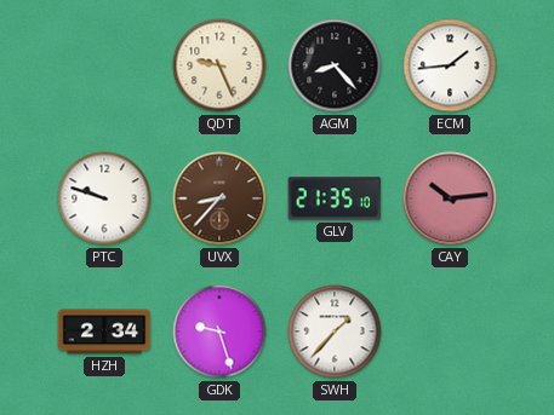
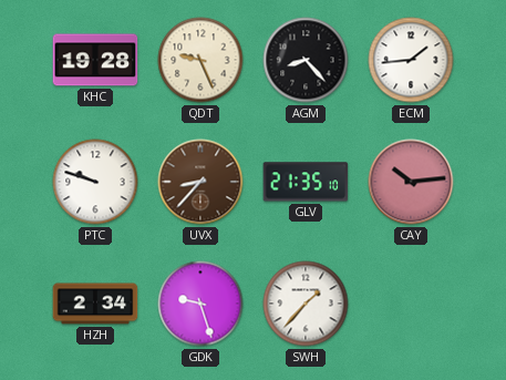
KHC: none -> 19:28
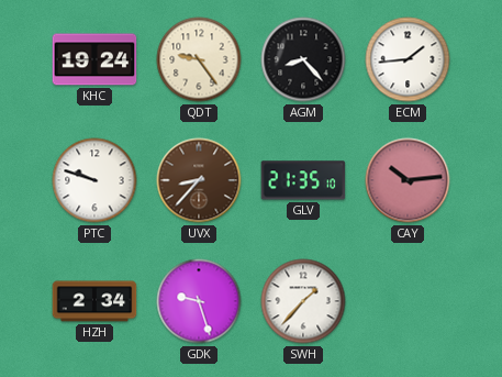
KHC: 19:28 -> 19:24
QDT: 9:26 -> 9:24
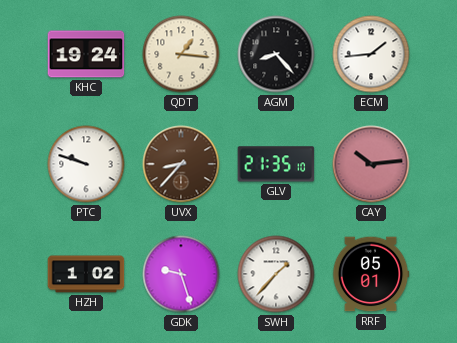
QDT: 9:24 -> 1:16
HZH: 2:34 -> 1:02
RRF: none -> 05:01
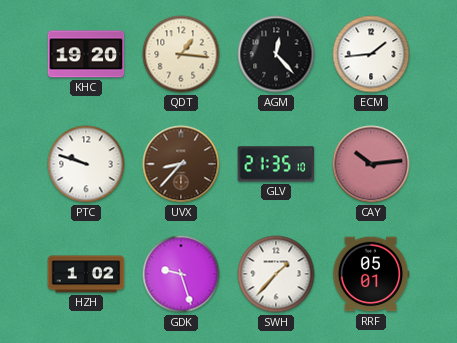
KHC: 19:24 -> 19:20
AGM: 8:23 -> 12:23
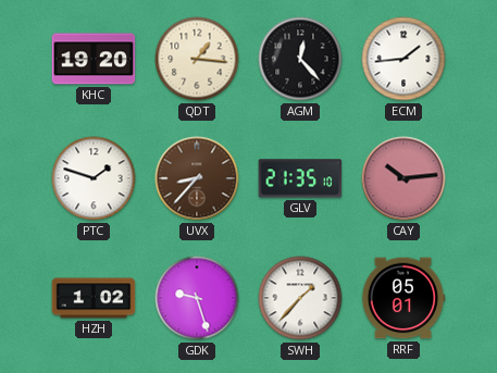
PTC: 9:48 -> 1:48
